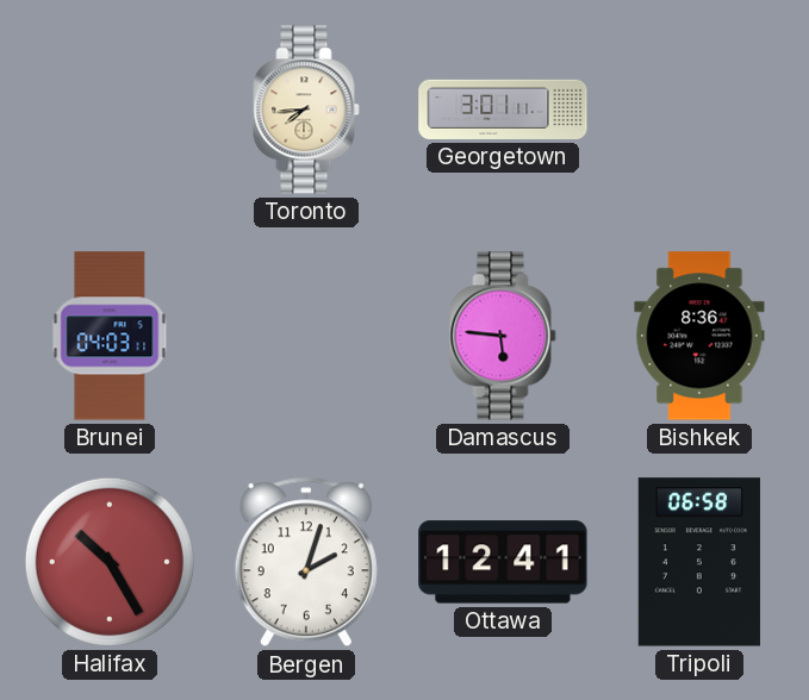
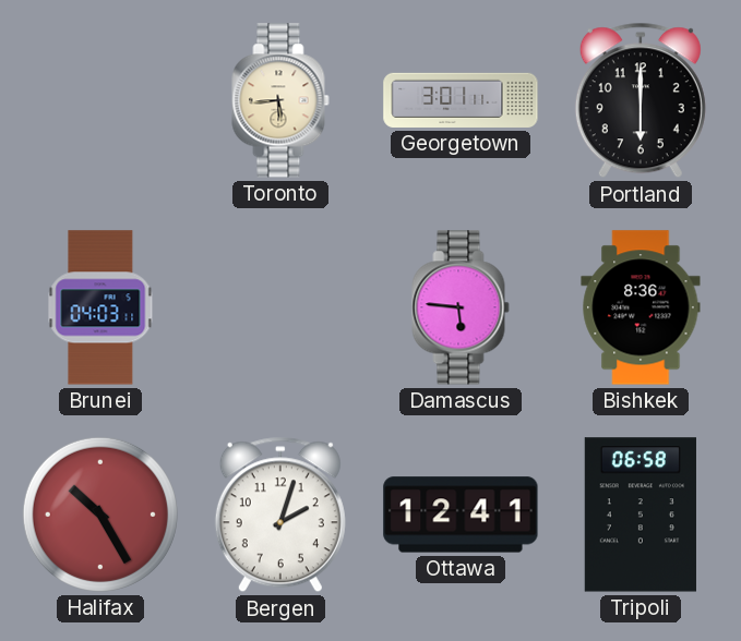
Toronto: 7:44 -> 5:44
Portland: none -> 6:00
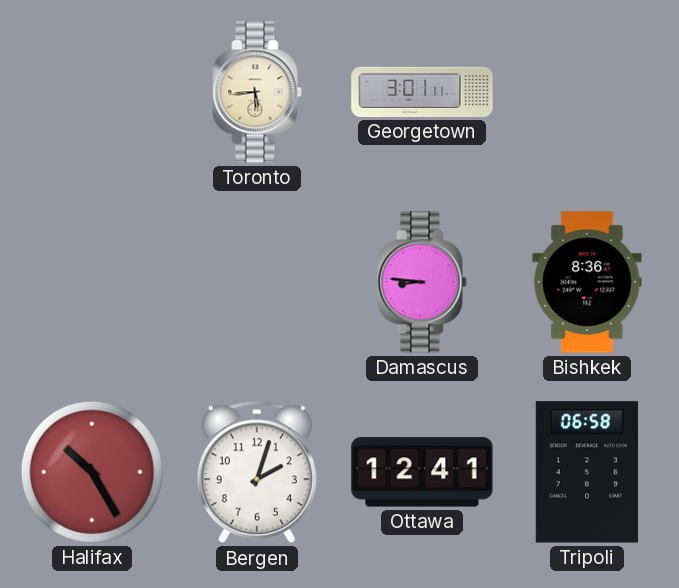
Portland: 6:00 -> none
Brunei: 04:03 -> none
Damascus: 5:46 -> 8:46
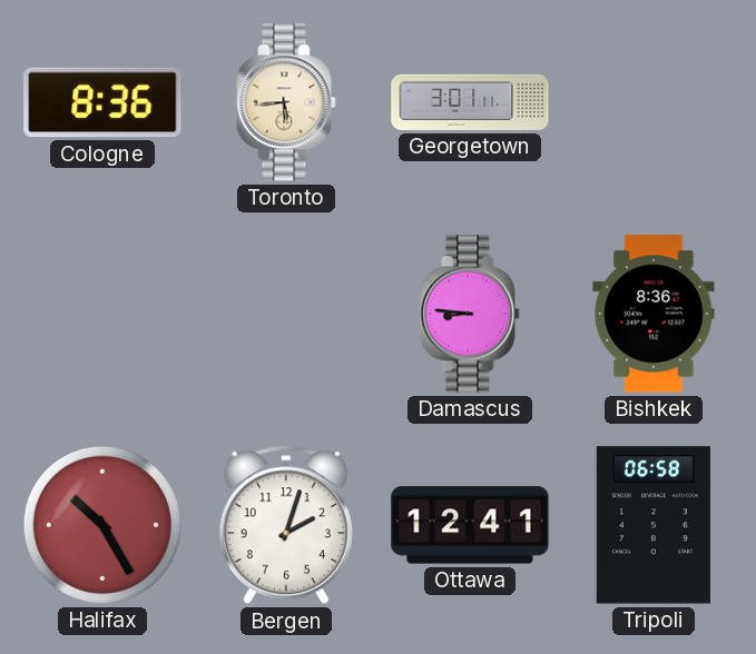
Cologne: none -> 8:36
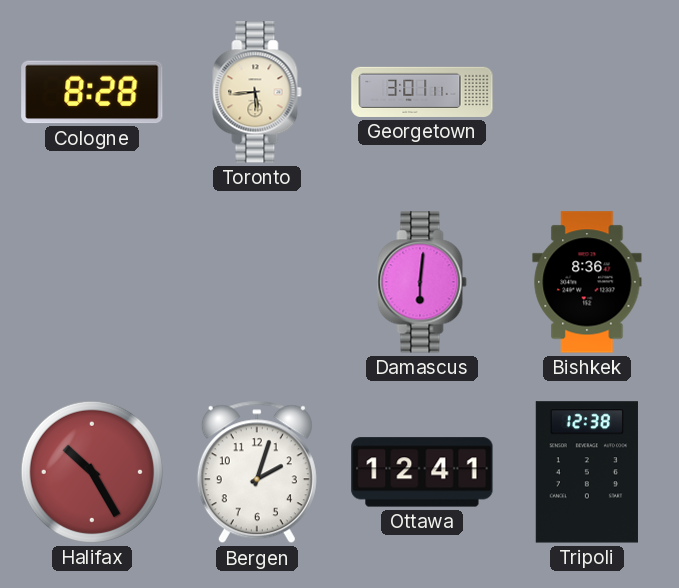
Cologne: 8:36 -> 8:28
Damascus: 8:46 -> 6:01
Tripoli: 06:58 -> 12:38
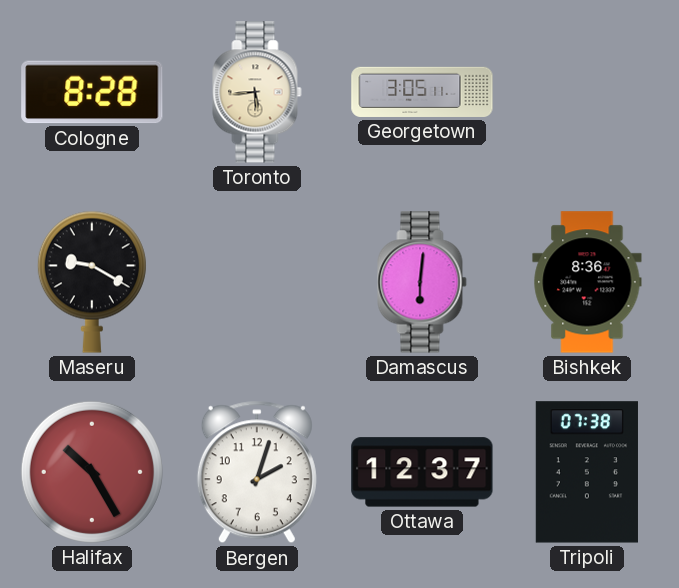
Georgetown: 3:01 -> 3:05
Maseru: none -> 9:20
Ottawa: 12:41 -> 12:37
Tripoli: 12:38 -> 07:38
